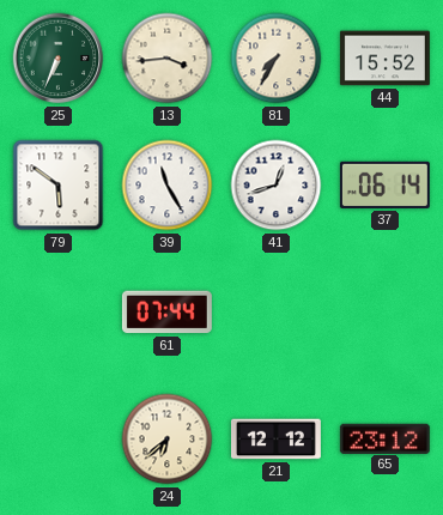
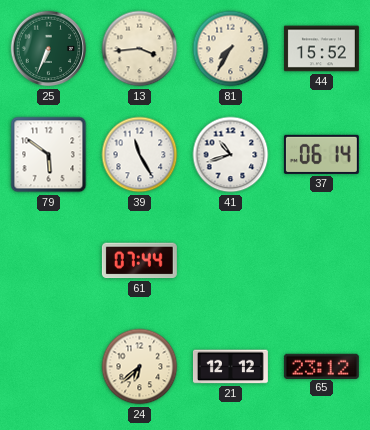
41: 12:42 -> 10:42
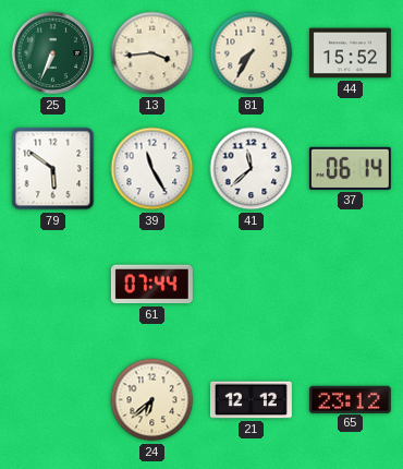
41: 10:42 -> 11:38
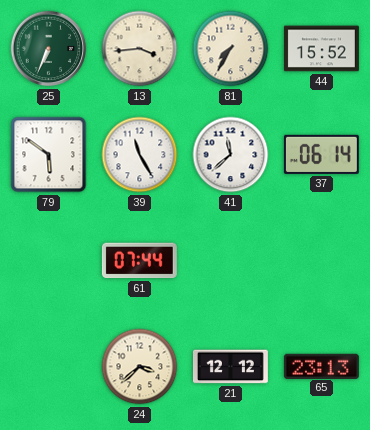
24: 6:38 -> 3:38
65: 23:12 -> 23:13
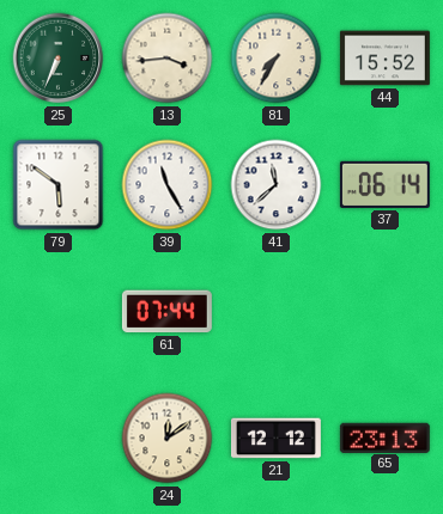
24: 3:38 -> 12:09
